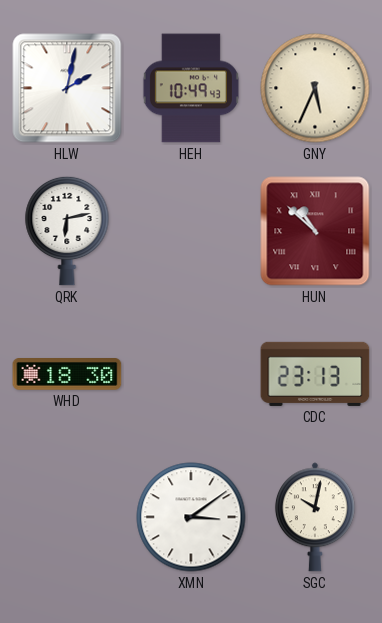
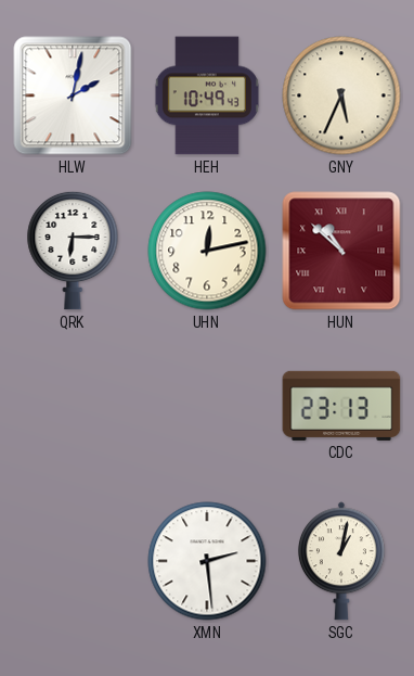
QRK: 6:13 -> 6:15
UHN: none -> 12:13
WHD: 18:30 -> none
XMN: 3:09 -> 2:29
SGC: 10:02 -> 1:02
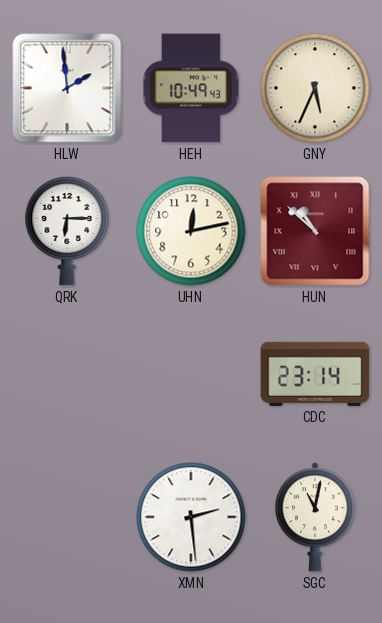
HLW: 2:02 -> 1:59
CDC: 23:13 -> 23:14
SGC: 1:02 -> 11:02
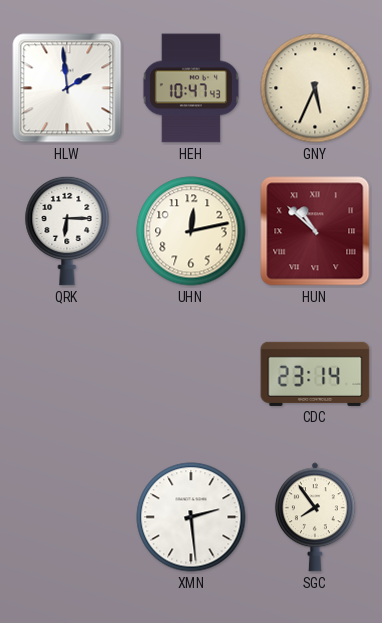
HEH: 10:49 -> 10:47
SGC: 11:02 -> 7:54
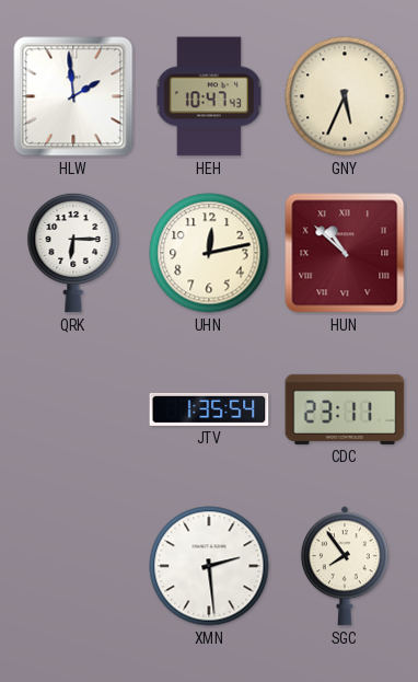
JTV: none -> 1:35
CDC: 23:14 -> 23:11
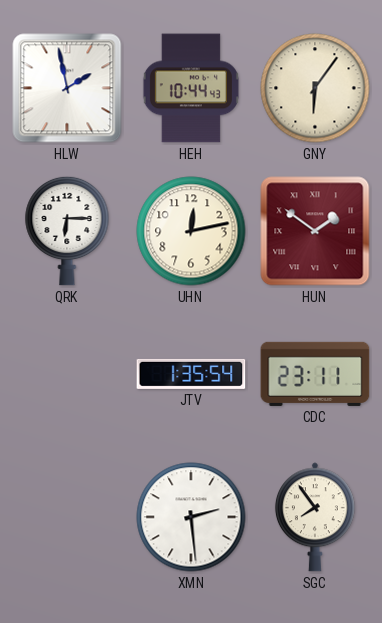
HLW: 1:59 -> 1:58
HEH: 10:47 -> 10:44
GNY: 5:34 -> 6:06
HUN: 10:52 -> 1:51
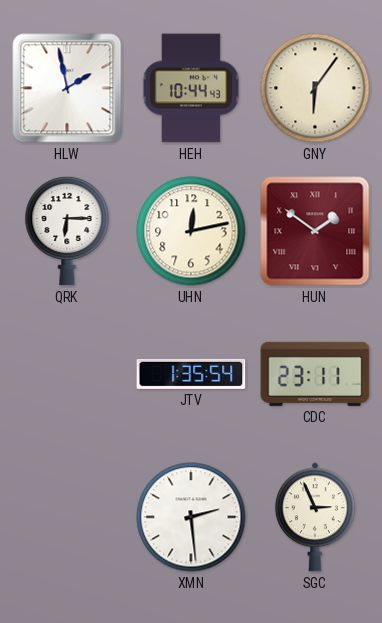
SGC: 7:54 -> 2:56
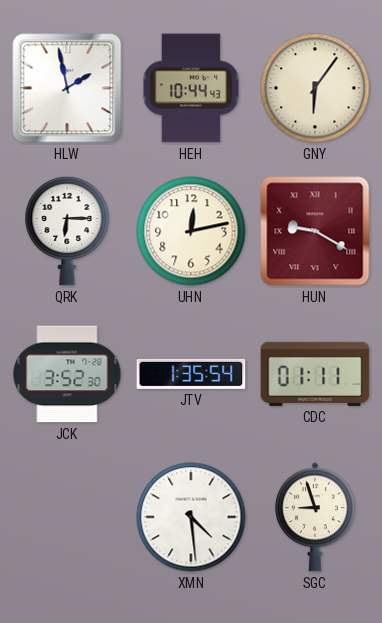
HUN: 1:51 -> 9:20
JCK: none -> 3:52
CDC: 23:11 -> 01:11
XMN: 2:29 -> 4:29
SGC: 2:56 -> 8:57
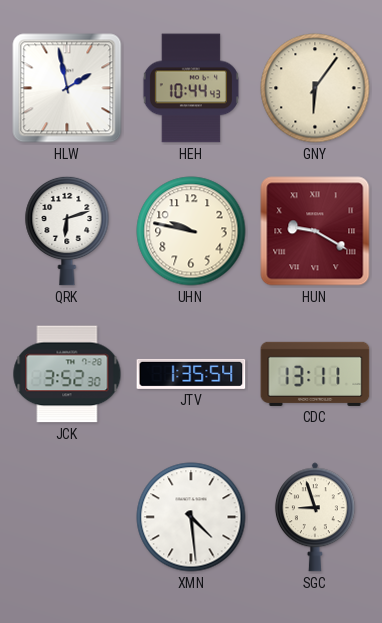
QRK: 6:15 -> 6:12
UHN: 12:13 -> 9:47
CDC: 01:11 -> 13:11
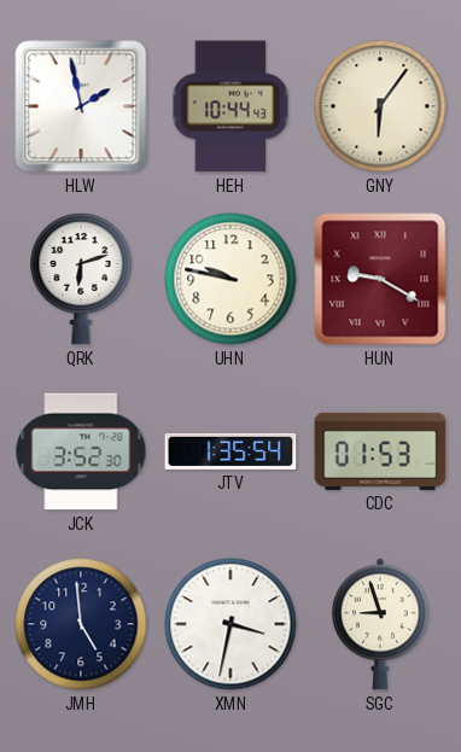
CDC: 13:11 -> 01:53
JMH: none -> 4:59
XMN: 4:29 -> 3:32
